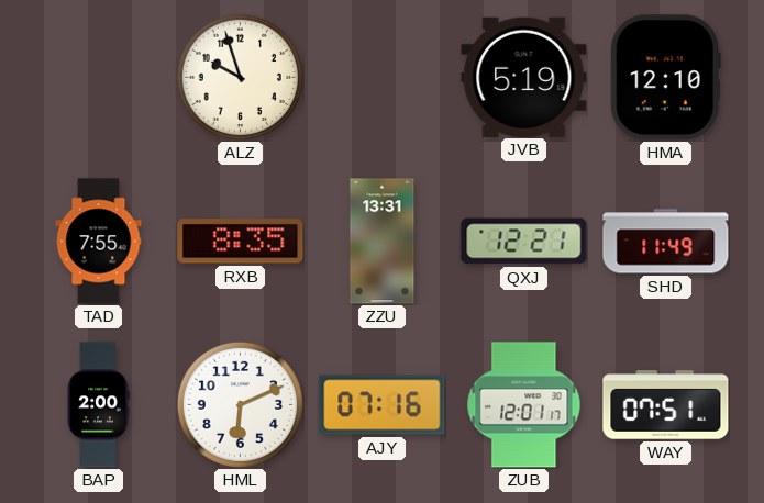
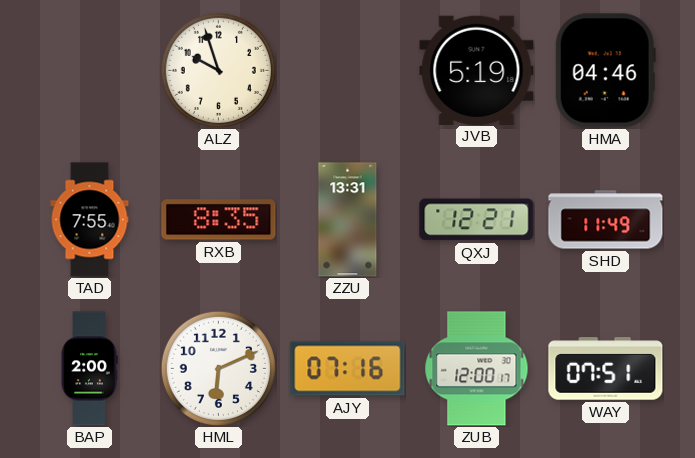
HMA: 12:10 -> 04:46
ZUB: 12:01 -> 12:00
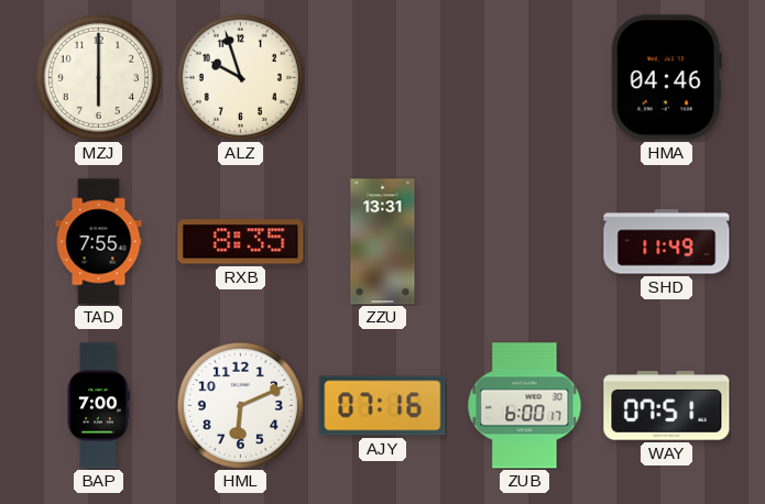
MZJ: none -> 6:00
JVB: 5:19 -> none
QXJ: 12:21 -> none
BAP: 2:00 -> 7:00
ZUB: 12:00 -> 6:00
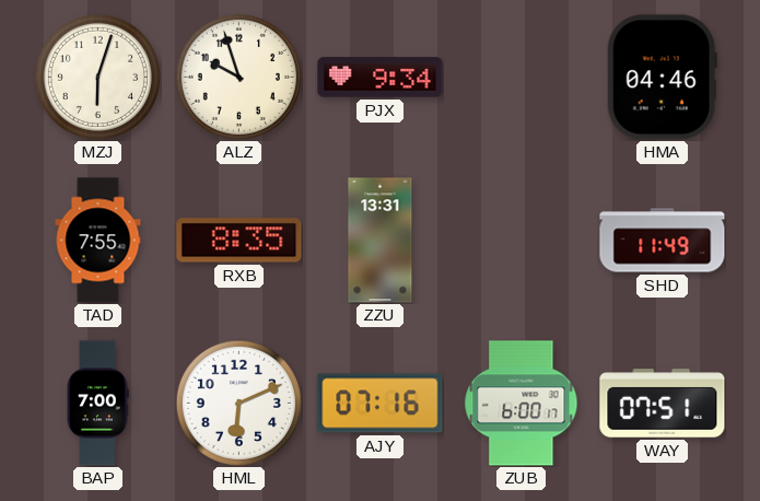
MZJ: 6:00 -> 6:03
PJX: none -> 9:34
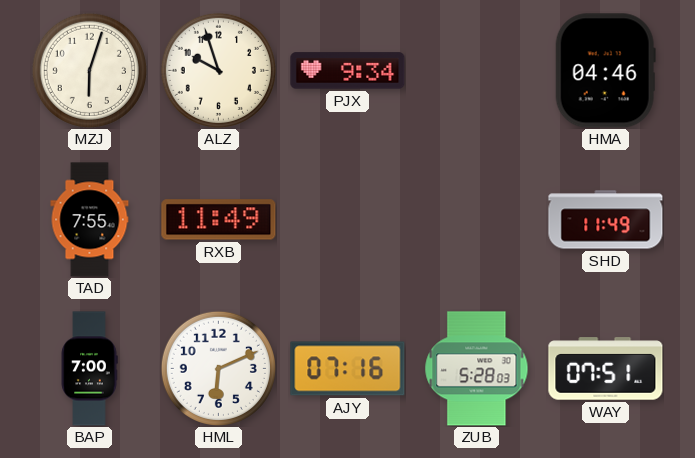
RXB: 8:35 -> 11:49
ZZU: 13:31 -> none
ZUB: 6:00 -> 5:28
